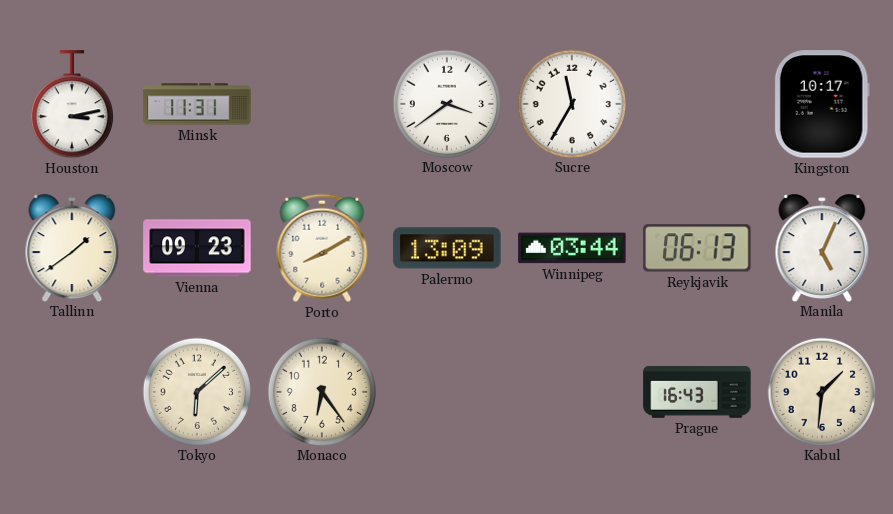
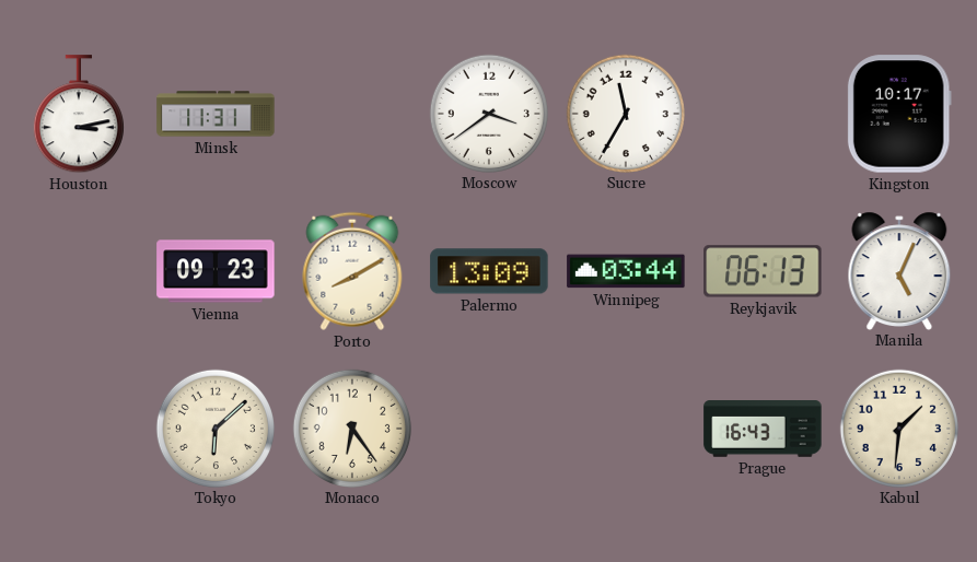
Tallinn: 1:39 -> none
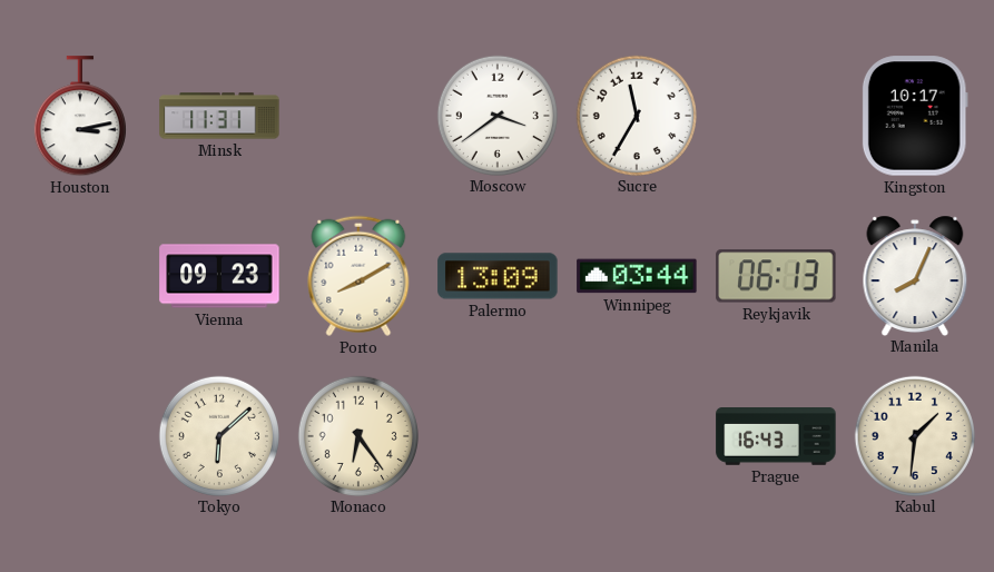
Manila: 5:04 -> 8:04
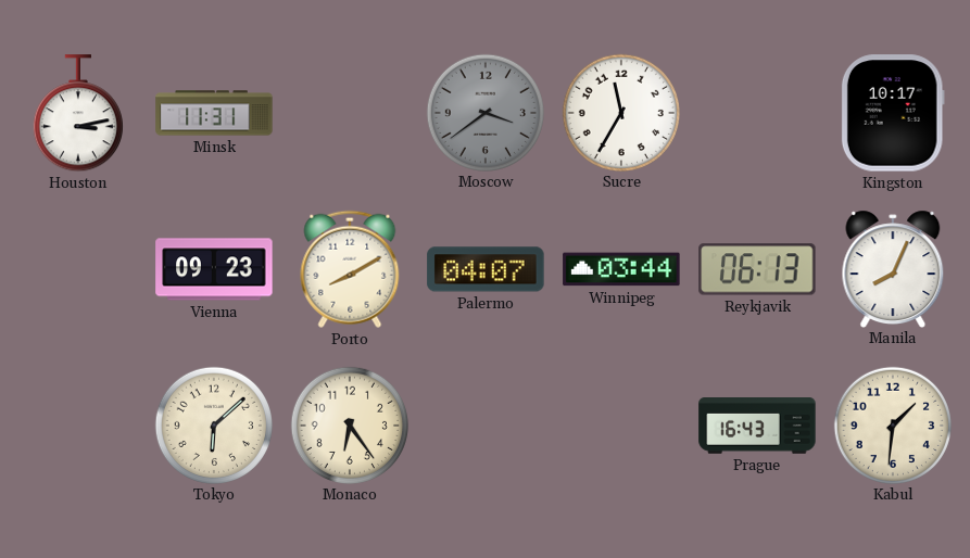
Moscow dial: white -> grey
Palermo: 13:09 -> 04:07
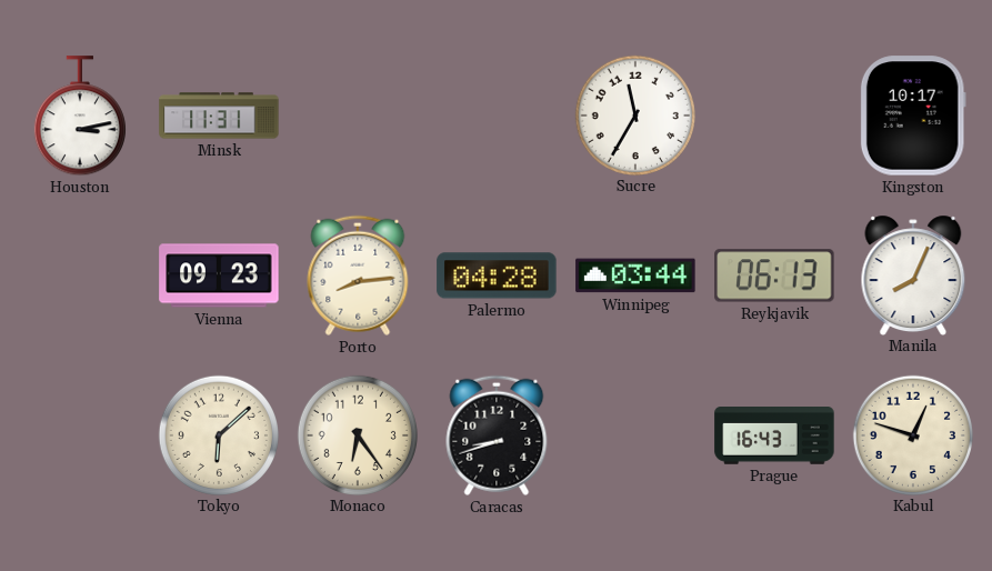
Moscow: 3:39 -> none
Porto: 8:10 -> 8:14
Palermo: 04:07 -> 04:28
Caracas: none -> 8:42
Kabul: 1:31 -> 12:48
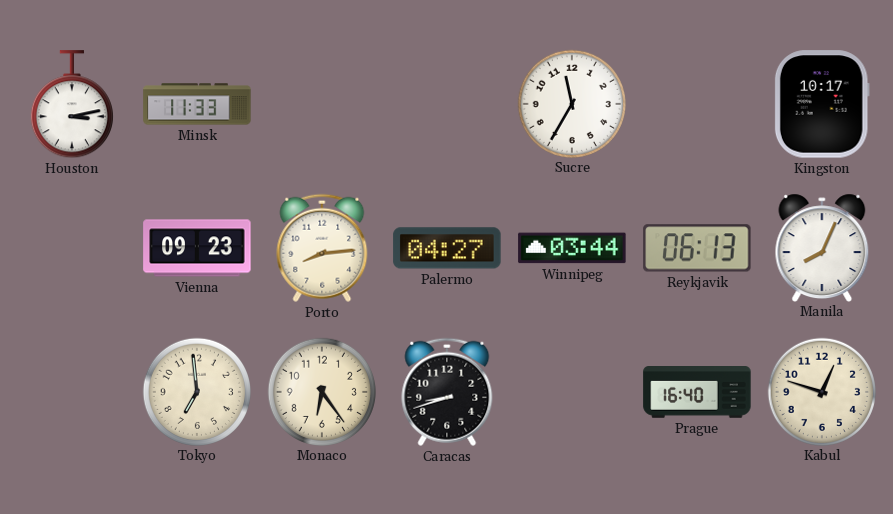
Minsk: 11:31 -> 11:33
Palermo: 04:28 -> 04:27
Tokyo: 6:08 -> 6:59
Prague: 16:43 -> 16:40
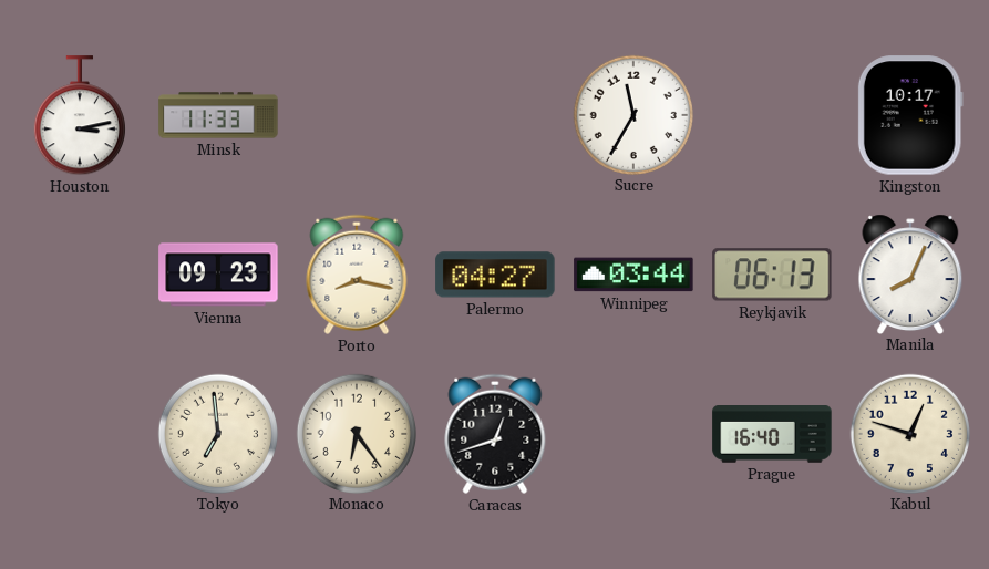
Porto: 8:14 -> 8:17
Caracas: 8:42 -> 12:42
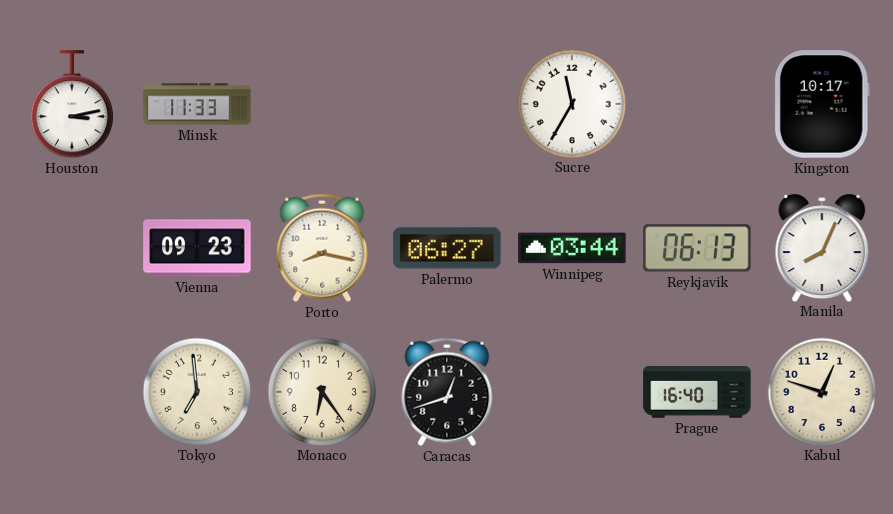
Palermo: 04:27 -> 06:27
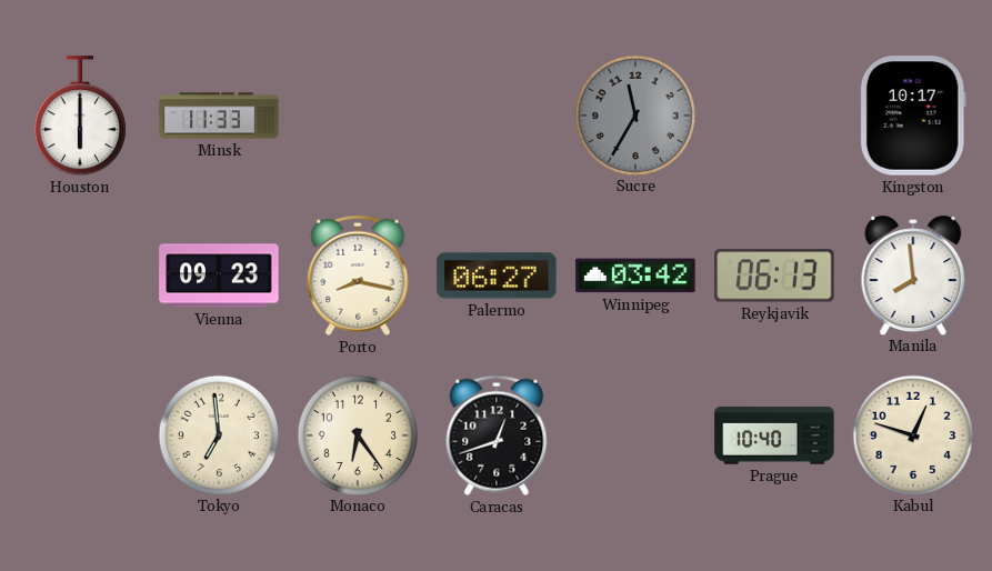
Houston: 3:13 -> 6:00
Sucre dial: white -> grey
Winnipeg: 03:44 -> 03:42
Manila: 8:04 -> 7:59
Prague: 16:40 -> 10:40
